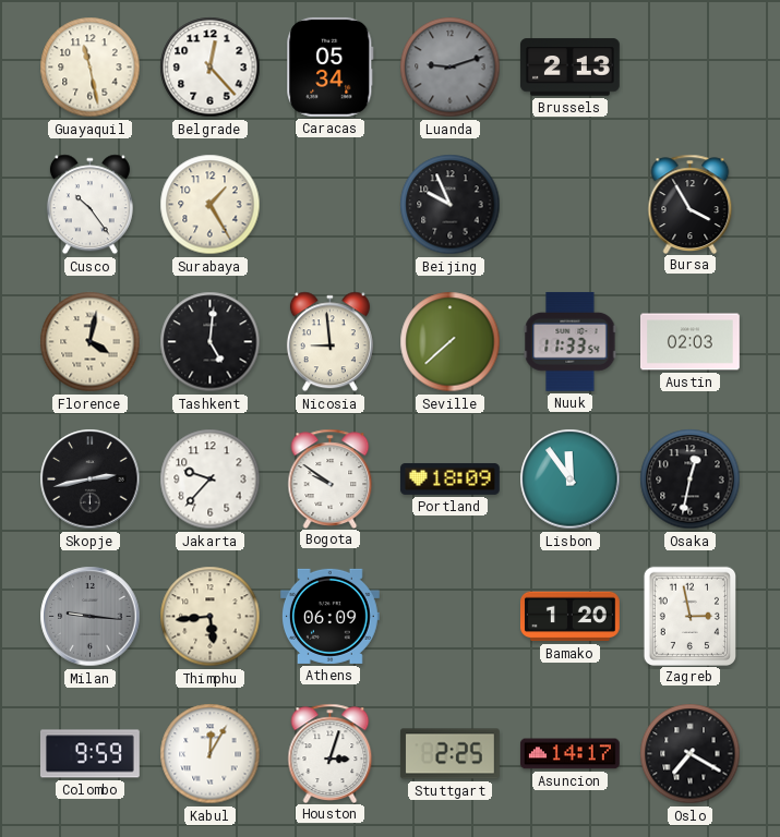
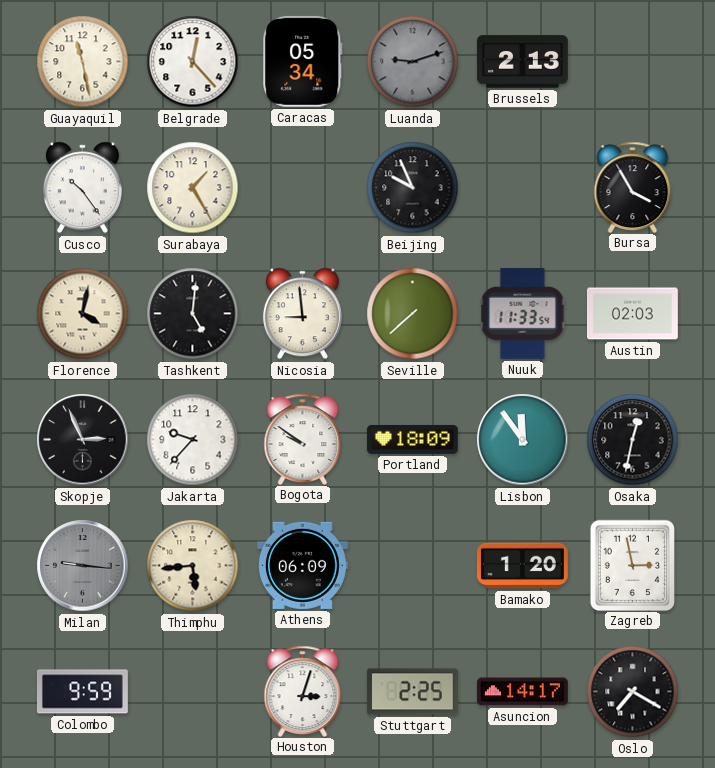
Skopje: 2:43 -> 2:56
Kabul: 12:05 -> none
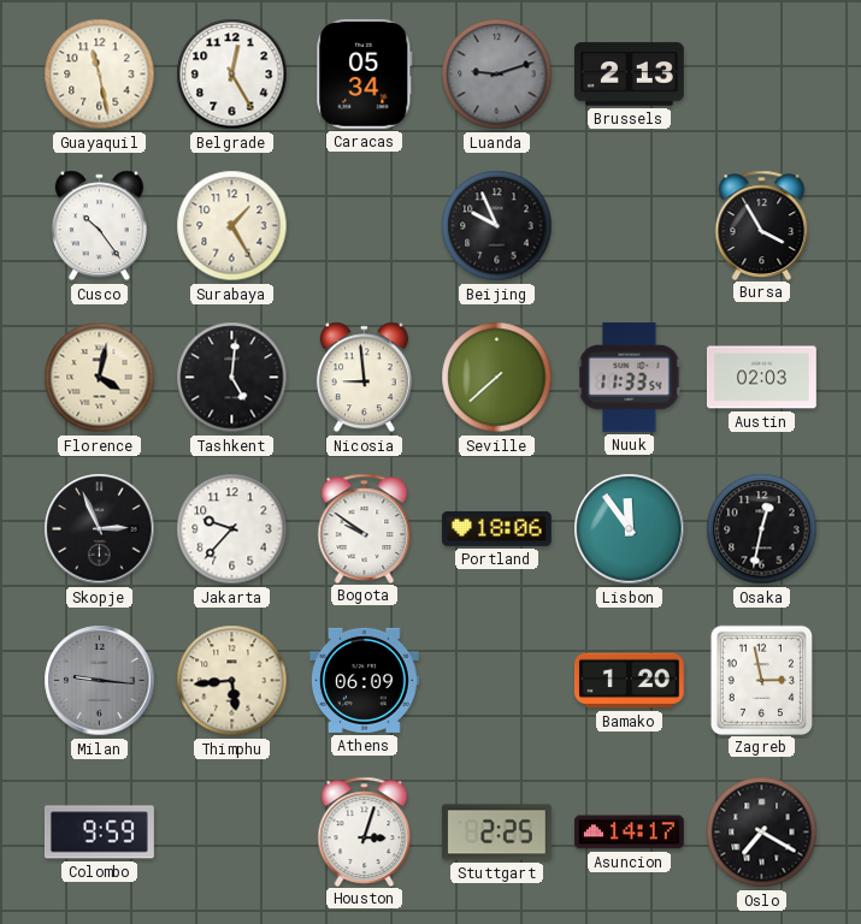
Belgrade: 12:23 -> 12:25
Portland: 18:09 -> 18:06
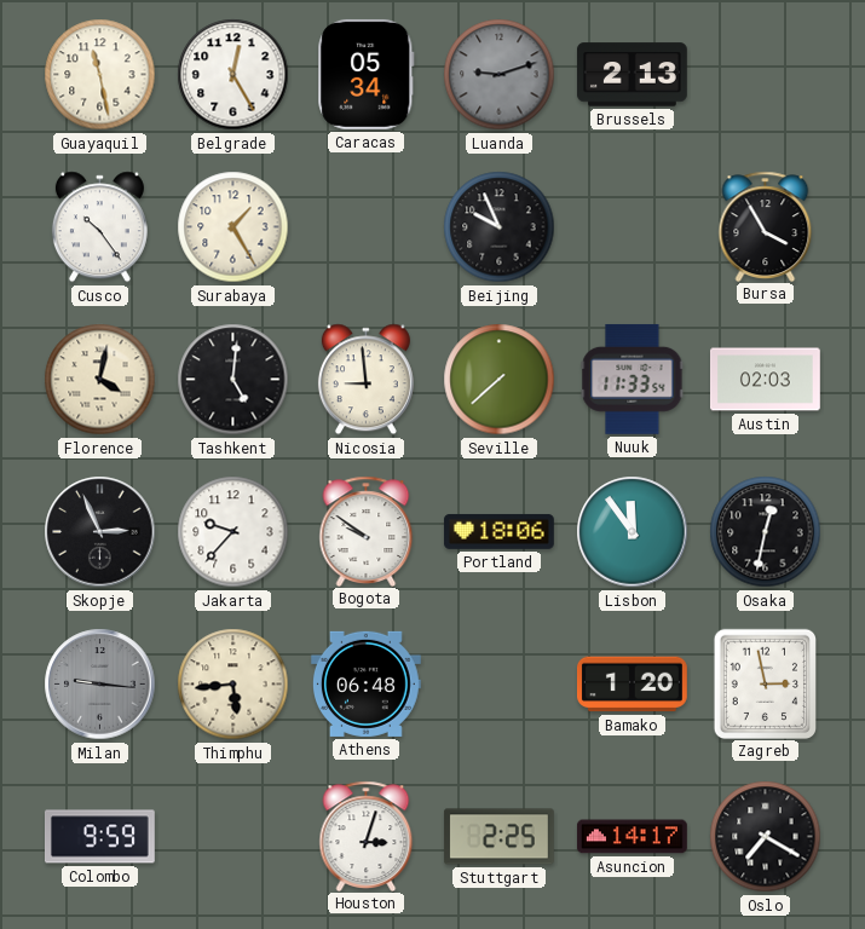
Athens: 06:09 -> 06:48
